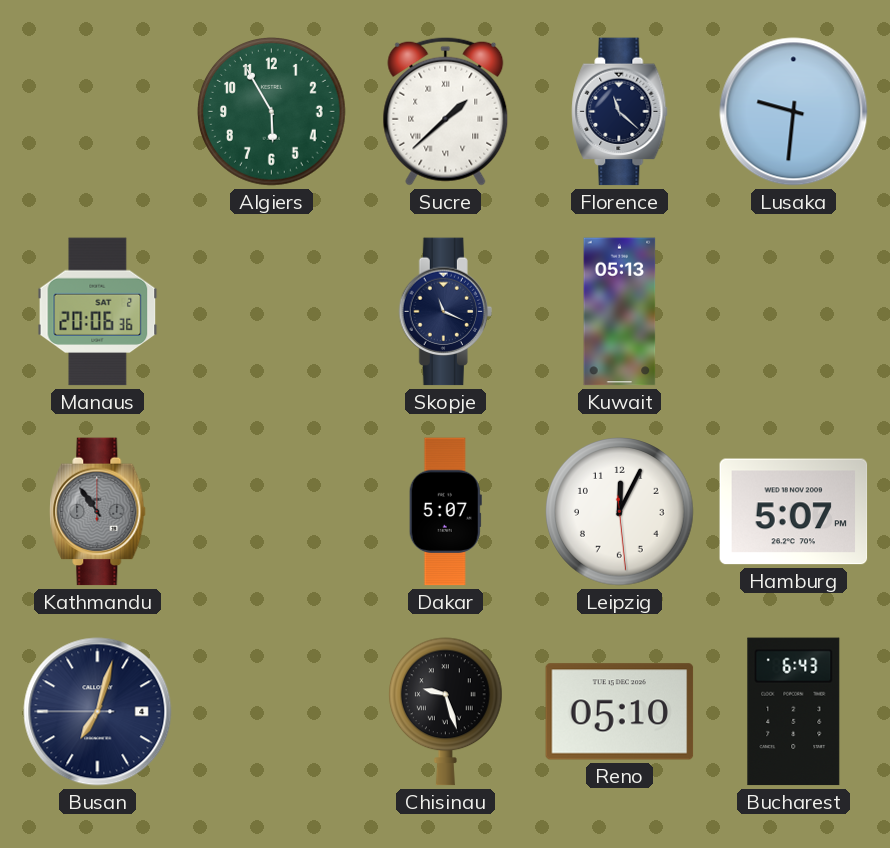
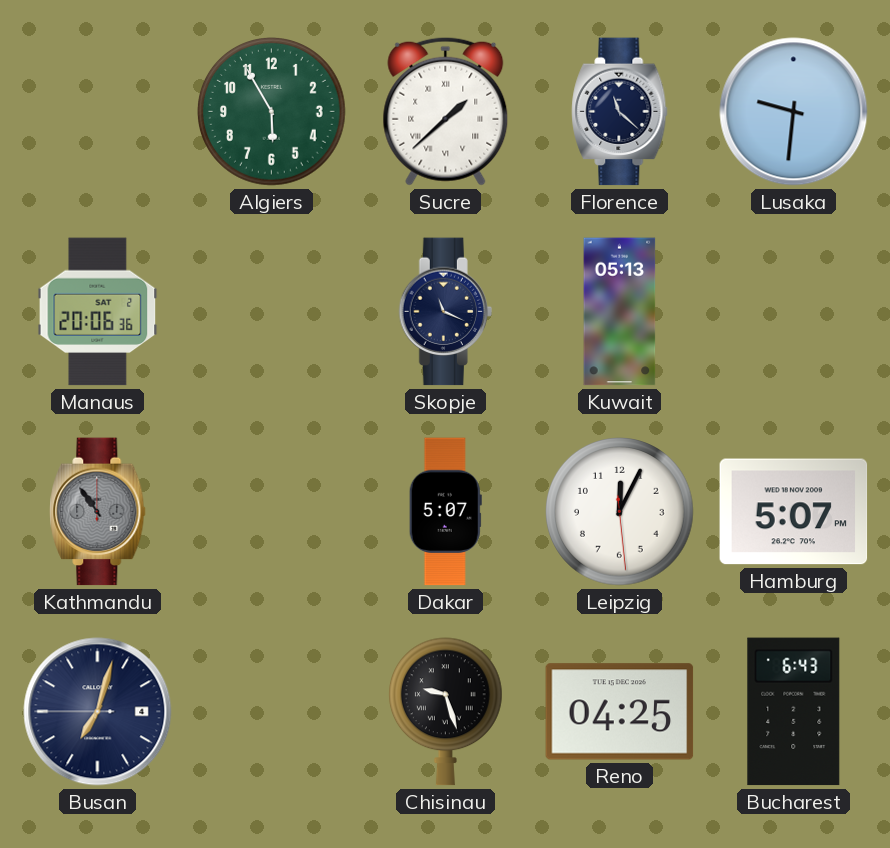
Reno: 05:10 -> 04:25
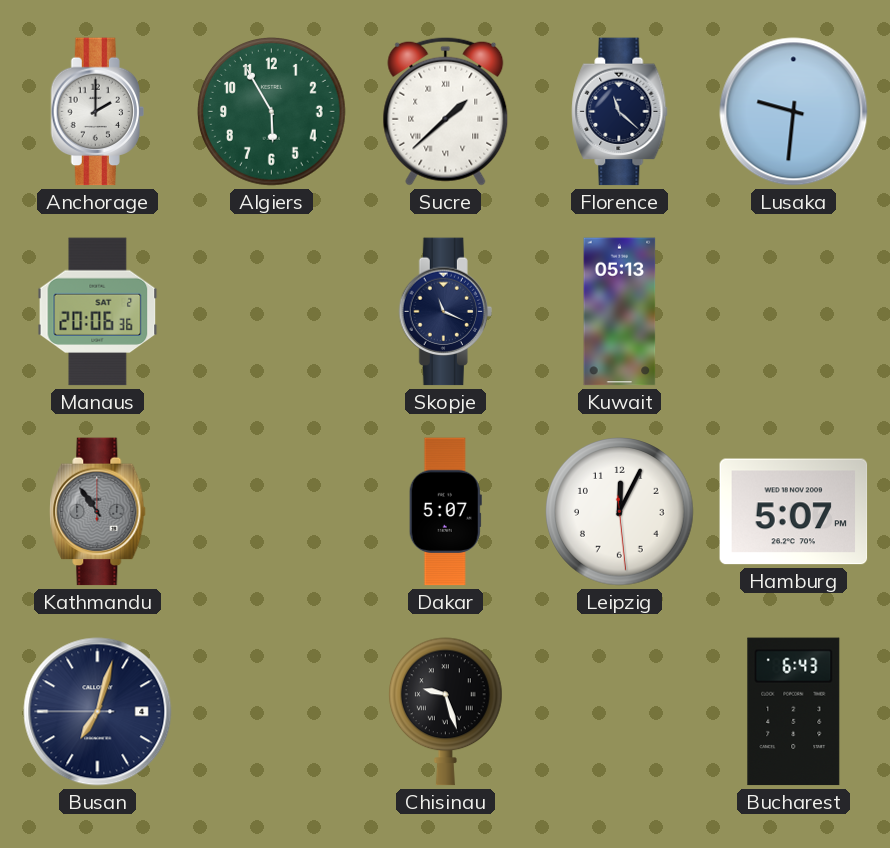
Anchorage: none -> 2:00
Reno: 04:25 -> none
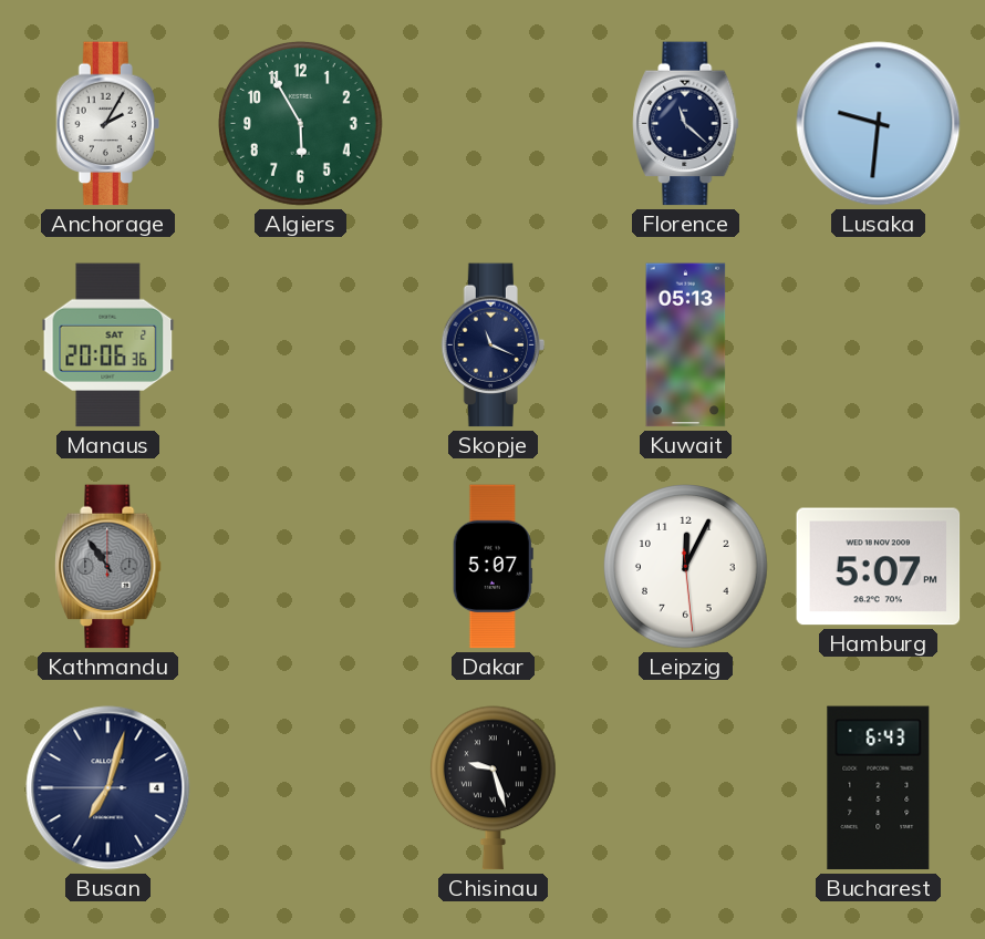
Anchorage: 2:00 -> 2:05
Sucre: 1:38 -> none
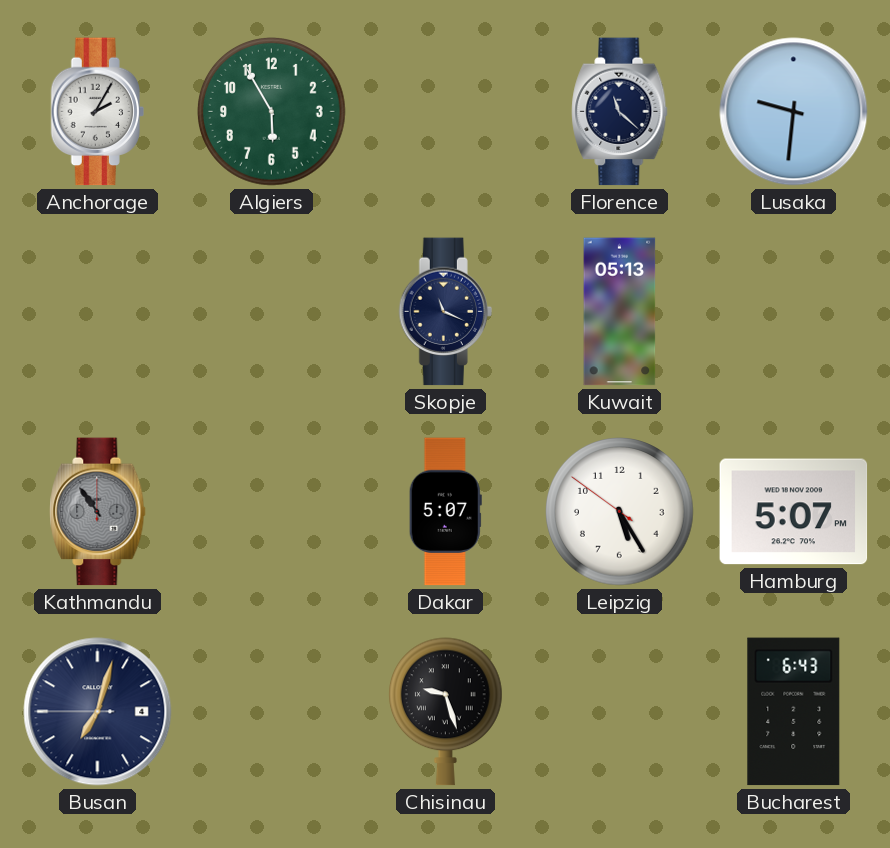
Manaus: 20:06 -> none
Leipzig: 12:04 -> 5:24
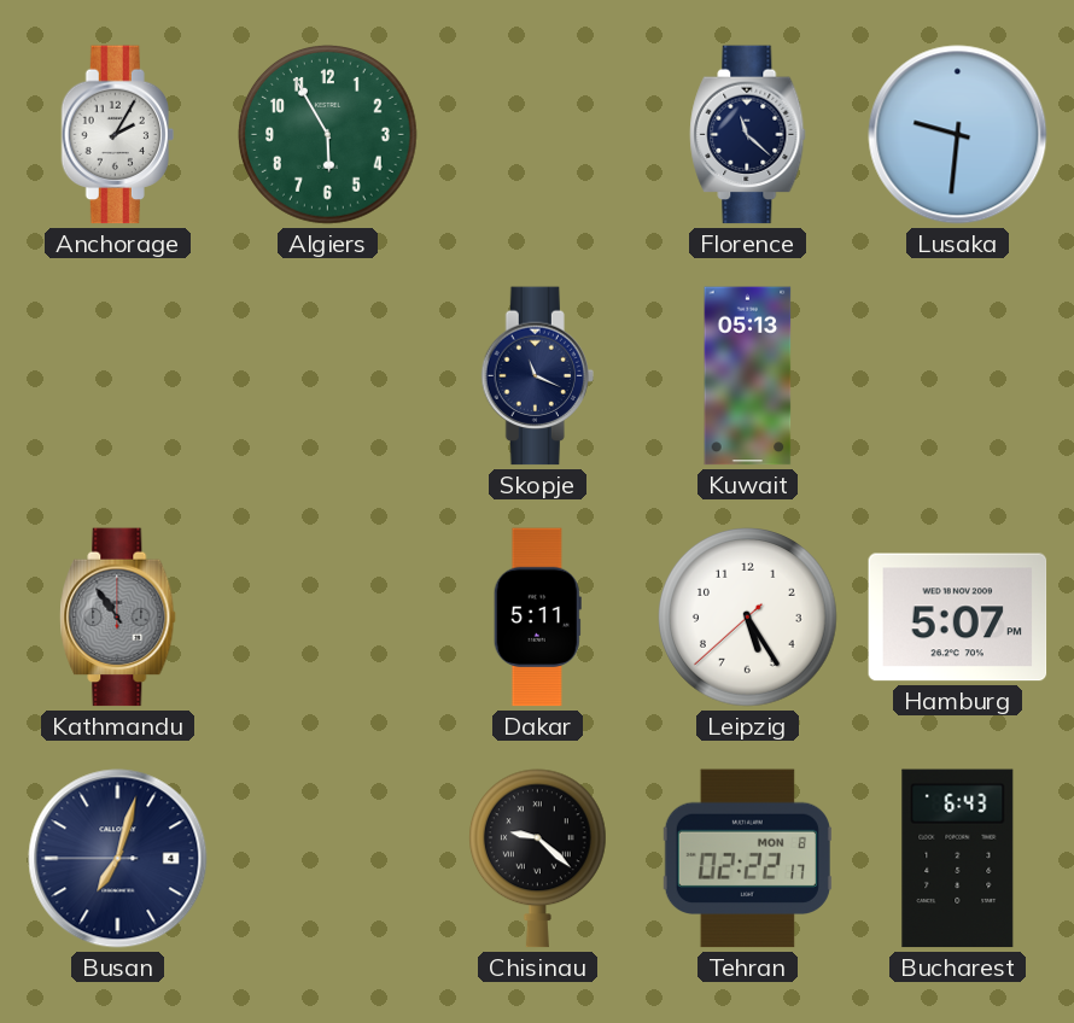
Dakar: 5:07 -> 5:11
Leipzig: 5:24:51 -> 5:24:38
Chisinau: 9:27 -> 9:22
Tehran: none -> 02:22
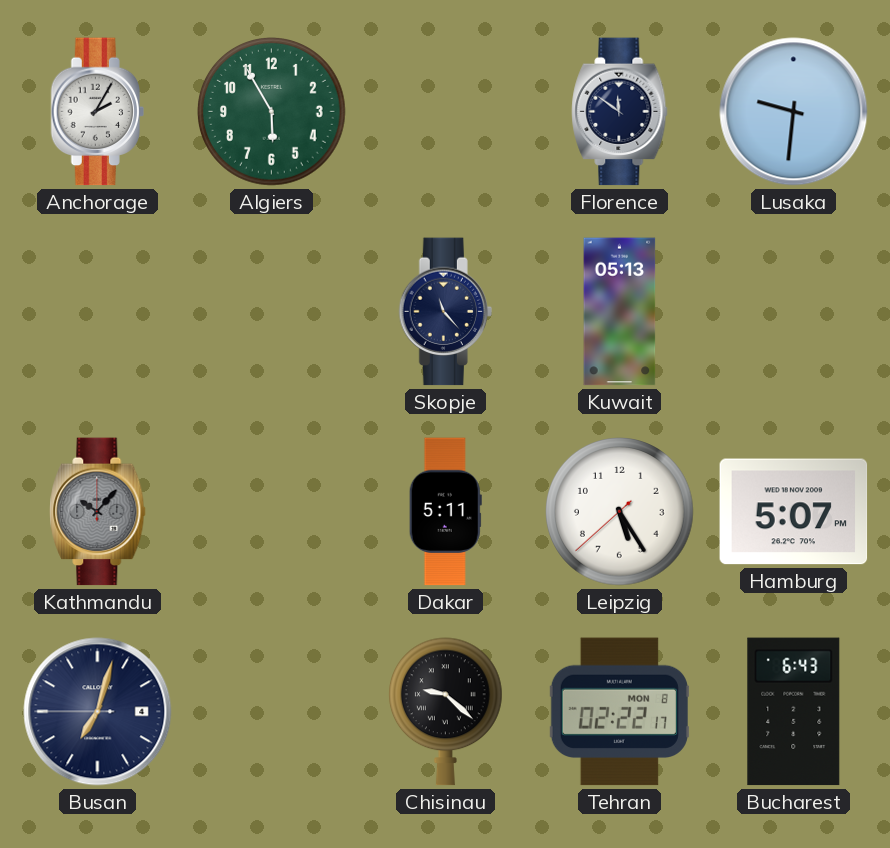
Florence: 11:22 -> 11:51
Skopje: 11:19 -> 11:23
Kathmandu: 10:54 -> 10:07
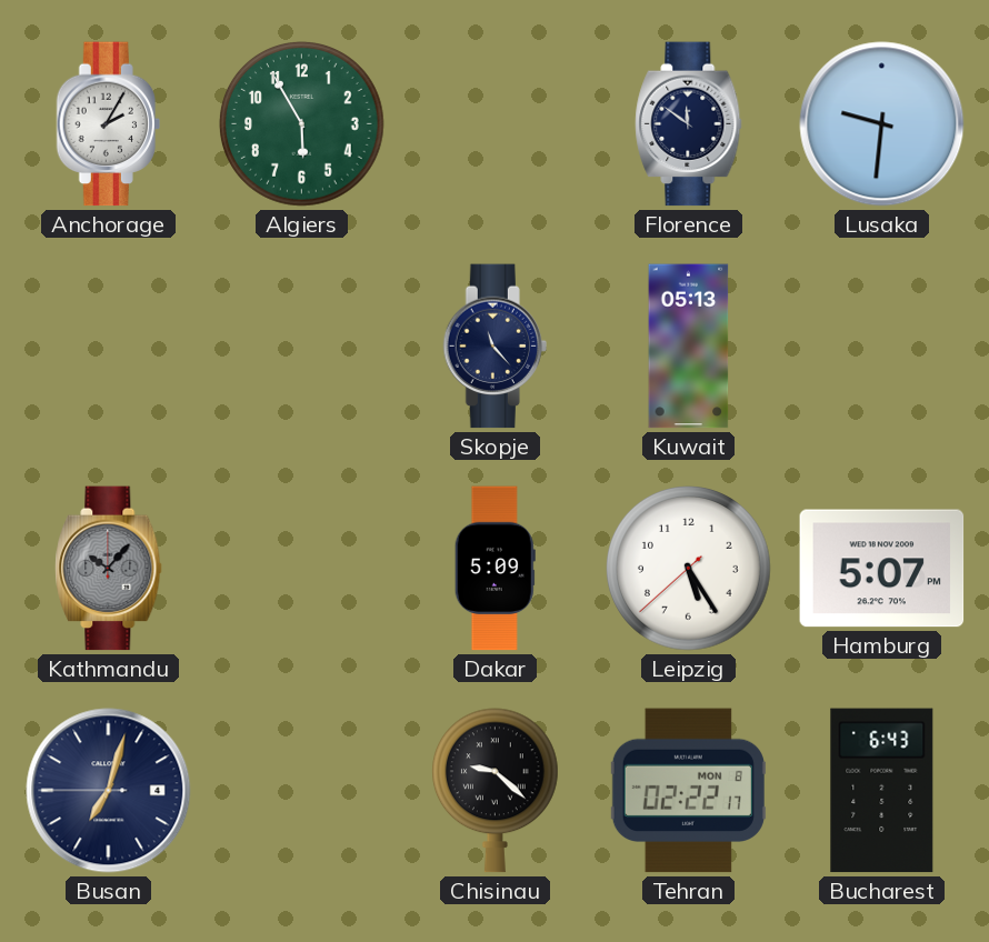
Dakar: 5:11 -> 5:09
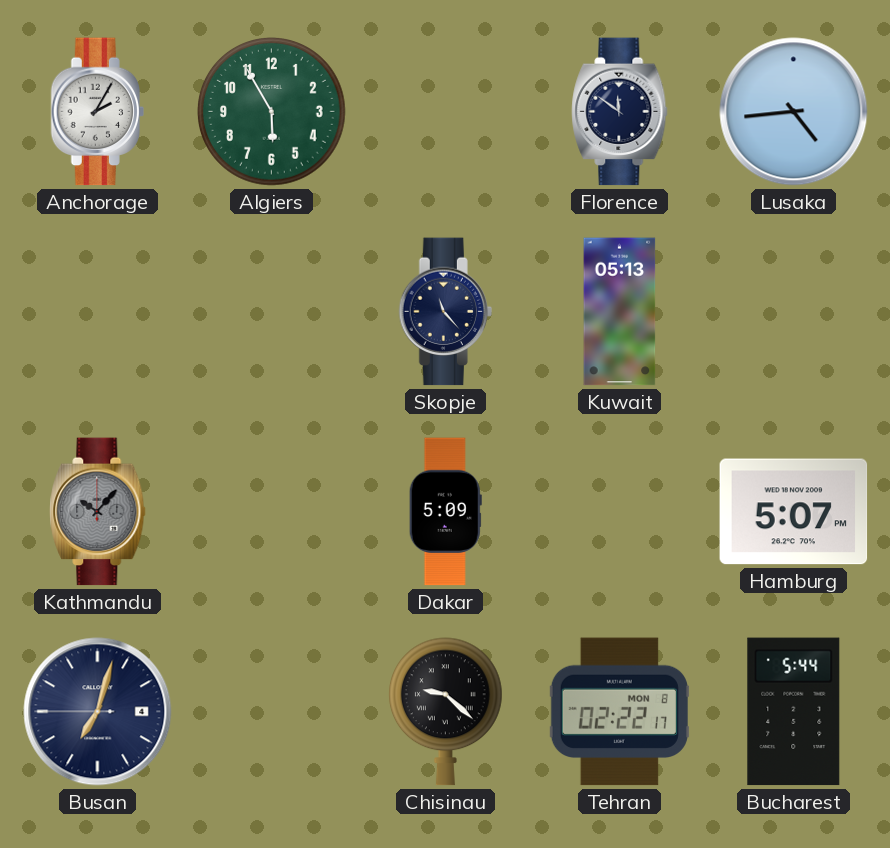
Lusaka: 9:31 -> 4:44
Leipzig: 5:24 -> none
Bucharest: 6:43 -> 5:44
